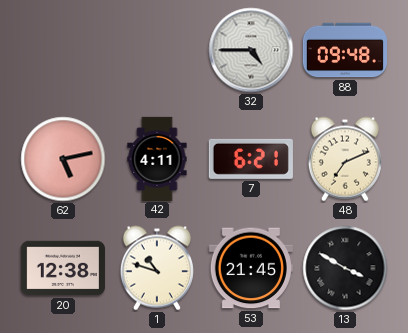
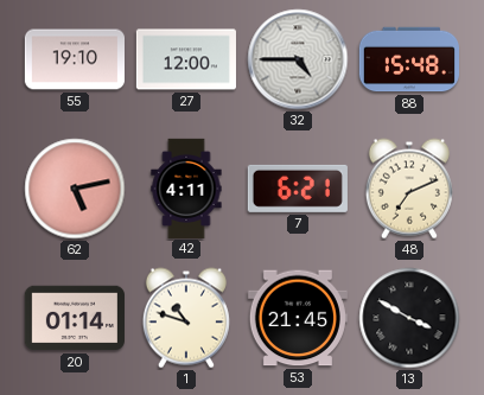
55: none -> 19:10
27: none -> 12:00
88: 09:48 -> 15:48
20: 12:38 -> 01:14
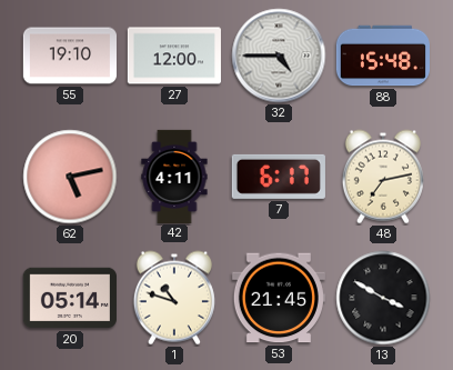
7: 6:21 -> 6:17
48: 7:11 -> 7:13
20: 01:14 -> 05:14
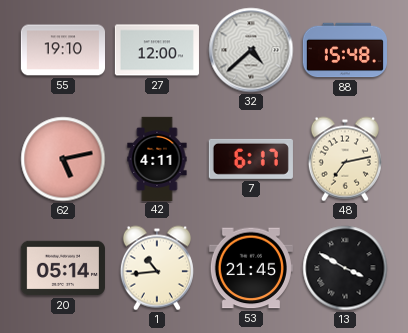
32: 4:45 -> 4:38
1: 10:48 -> 10:44
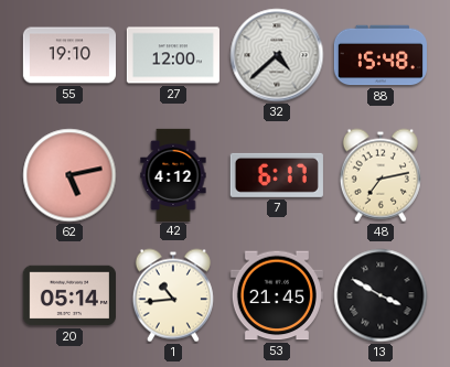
42: 4:11 -> 4:12
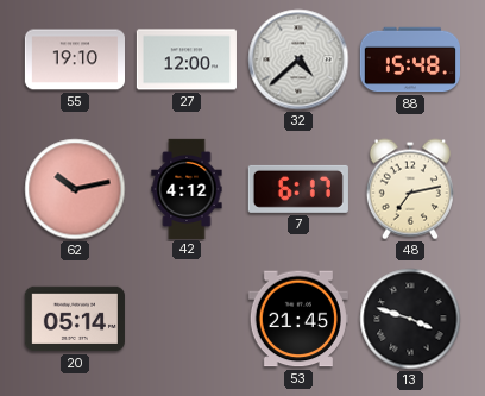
62: 5:13 -> 10:13
1: 10:44 -> none
13: 3:50 -> 3:48
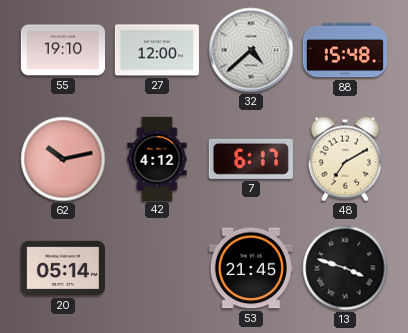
48: 7:13 -> 7:10
